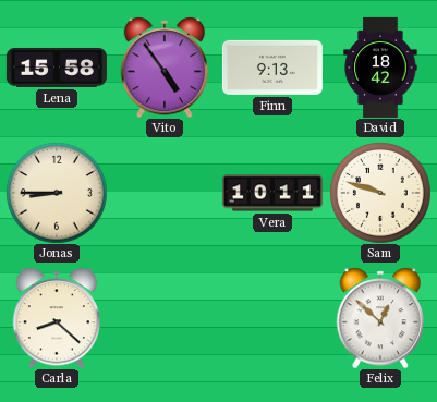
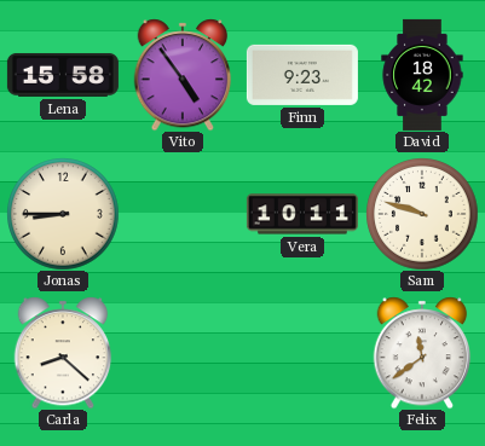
Finn: 9:13 -> 9:23
Felix: 12:52 -> 11:39
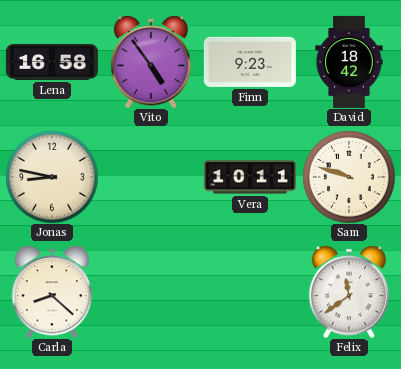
Lena: 15:58 -> 16:58
Jonas: 8:45 -> 8:47
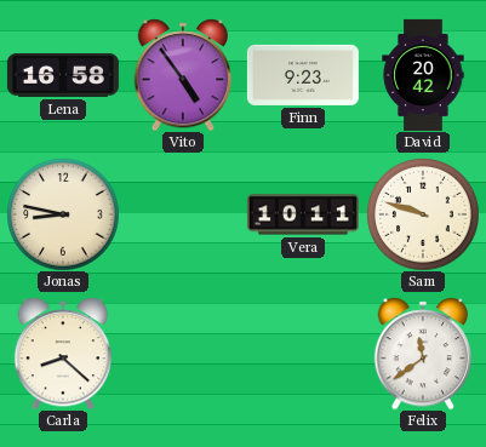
David: 18:42 -> 20:42
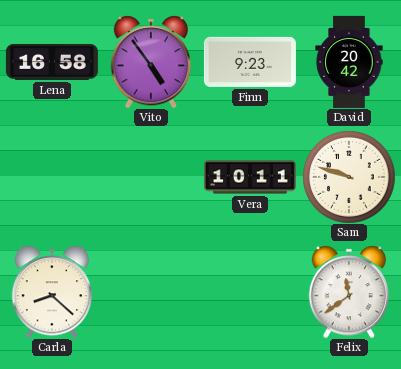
Jonas: 8:47 -> none
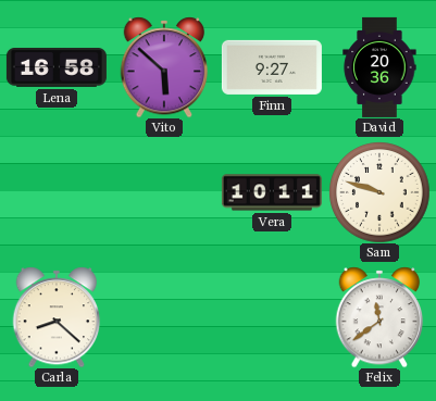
Vito: 4:54 -> 5:52
Finn: 9:23 -> 9:27
David: 20:42 -> 20:36
